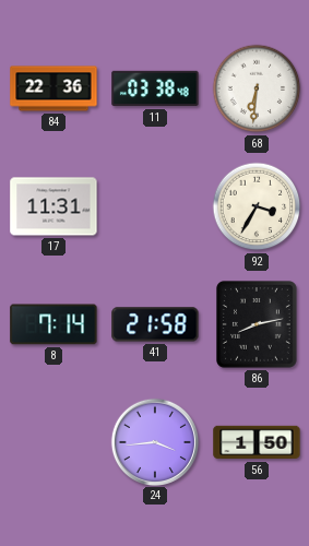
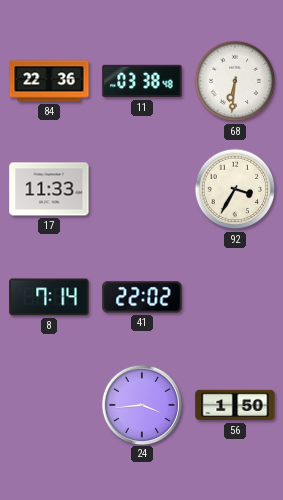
17: 11:31 -> 11:33
41: 21:58 -> 22:02
86: 8:13 -> none
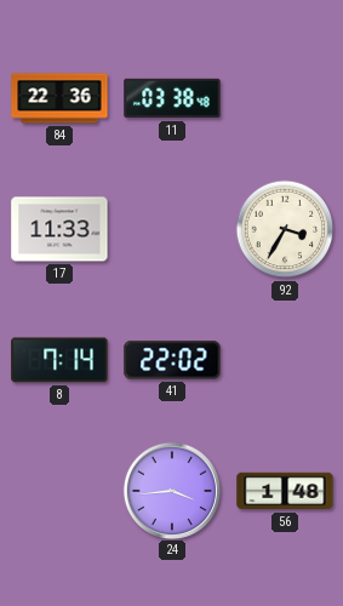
68: 6:31 -> none
56: 1:50 -> 1:48
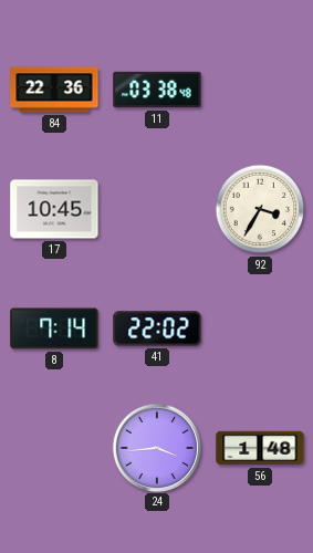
17: 11:33 -> 10:45
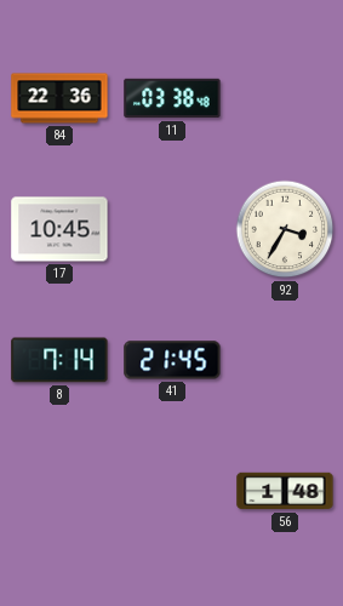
41: 22:02 -> 21:45
24: 3:44 -> none
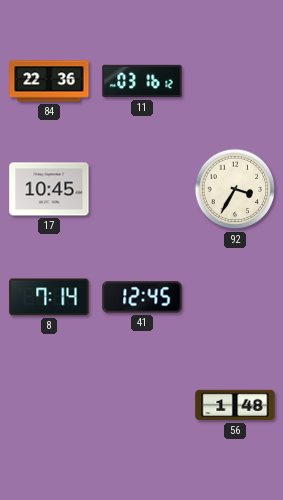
11: 03:38 -> 03:16
41: 21:45 -> 12:45
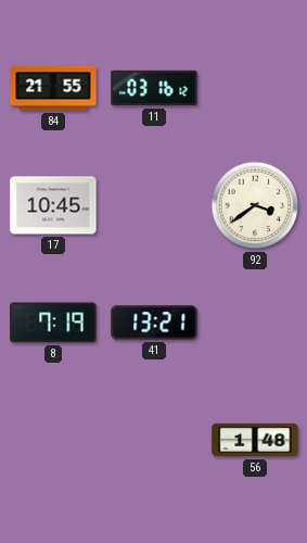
84: 22:36 -> 21:55
92: 3:35 -> 3:39
8: 7:14 -> 7:19
41: 12:45 -> 13:21
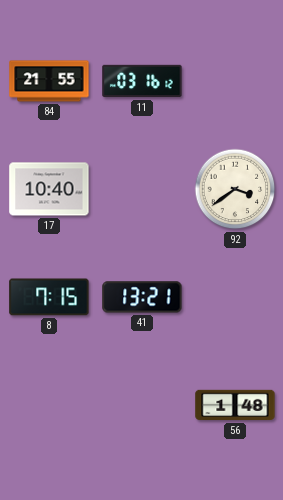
17: 10:45 -> 10:40
8: 7:19 -> 7:15
